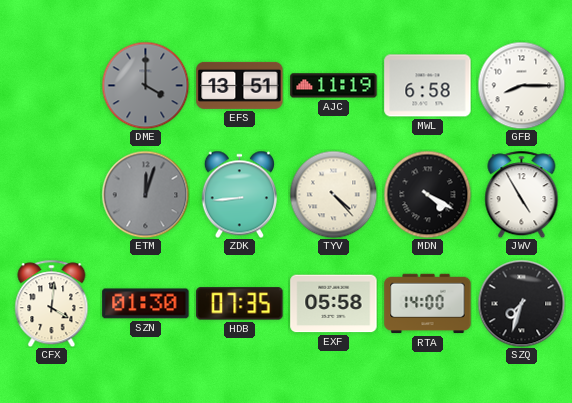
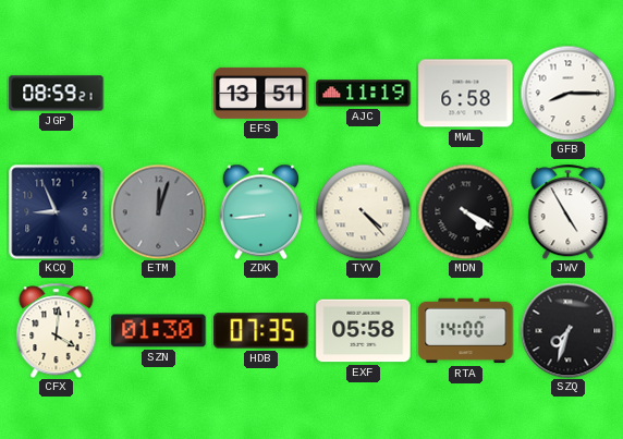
JGP: none -> 08:59
DME: 4:00 -> none
KCQ: none -> 8:56
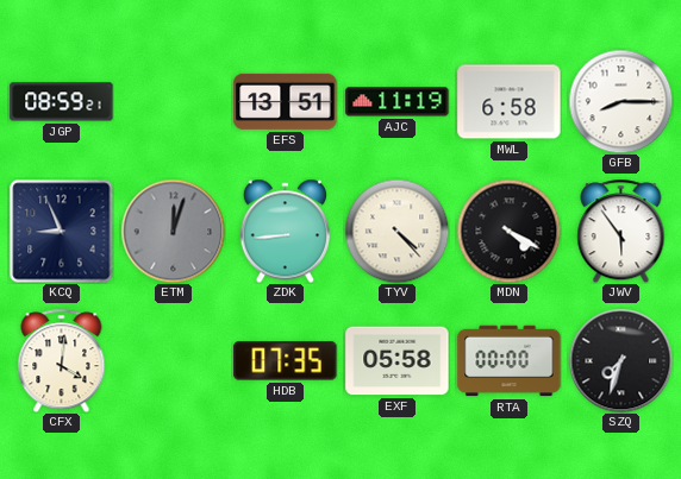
JWV: 4:55 -> 5:54
SZN: 01:30 -> none
RTA: 14:00 -> 00:00
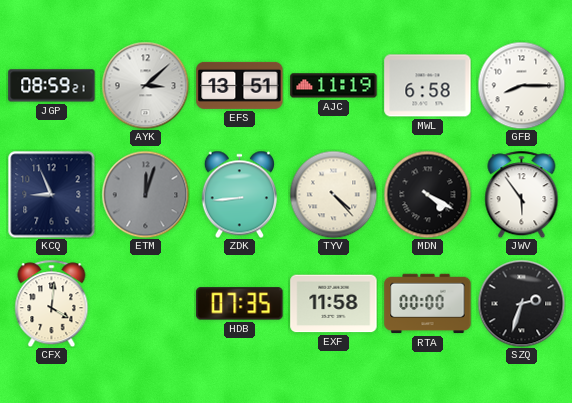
AYK: none -> 3:08
EXF: 05:58 -> 11:58
SZQ: 7:33 -> 2:33
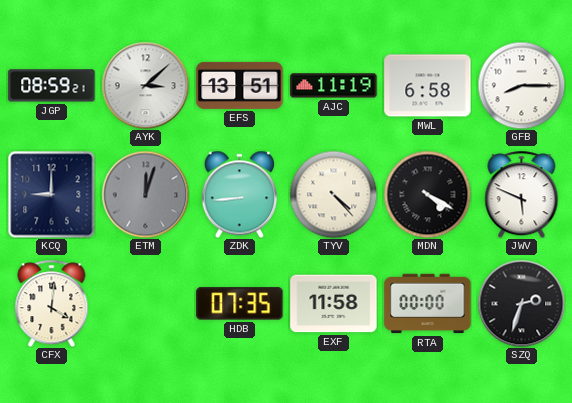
KCQ: 8:56 -> 9:00
JWV: 5:54 -> 5:49
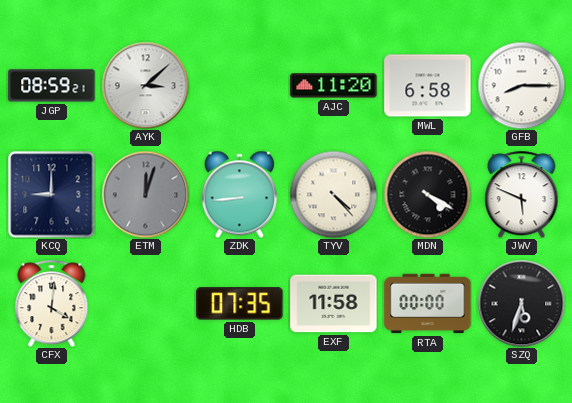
EFS: 13:51 -> none
AJC: 11:19 -> 11:20
SZQ: 2:33 -> 5:33
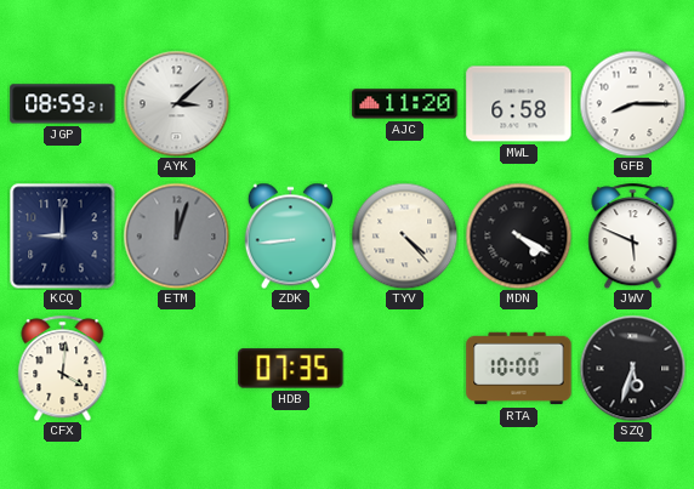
EXF: 11:58 -> none
RTA: 00:00 -> 10:00
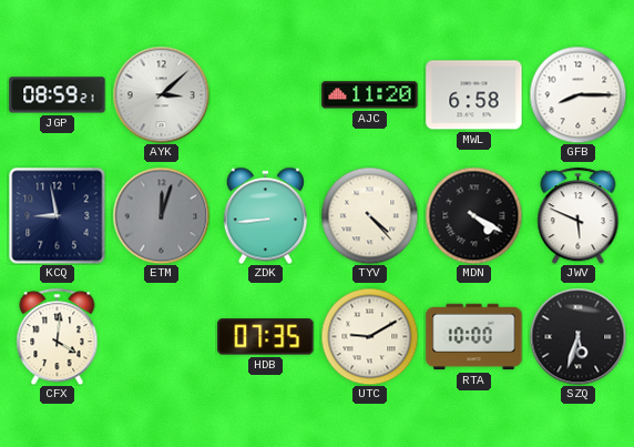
KCQ: 9:00 -> 8:58
UTC: none -> 9:10
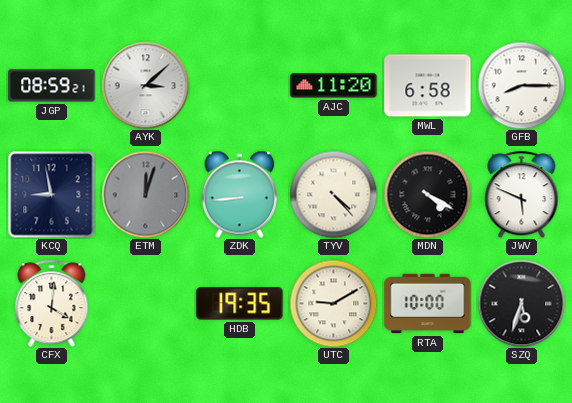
HDB: 07:35 -> 19:35
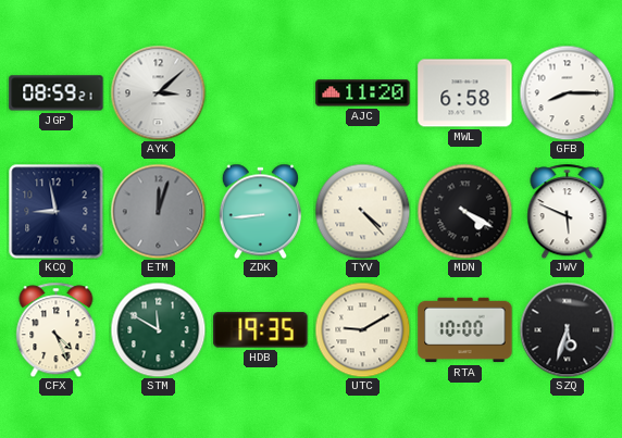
CFX: 4:01 -> 4:26
STM: none -> 11:50
